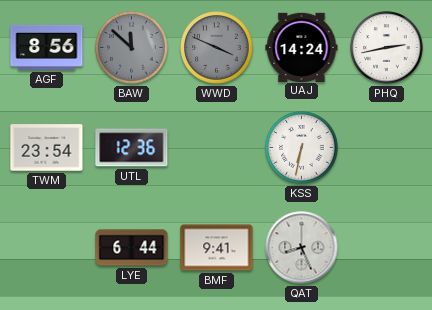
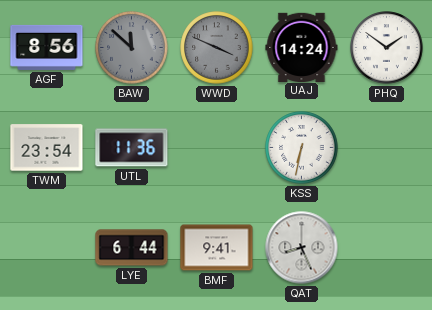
PHQ: 2:43 -> 1:51
UTL: 12:36 -> 11:36
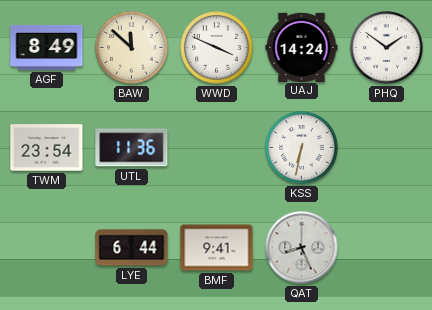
AGF: 8:56 -> 8:49
BAW dial: grey -> cream
WWD dial: grey -> white
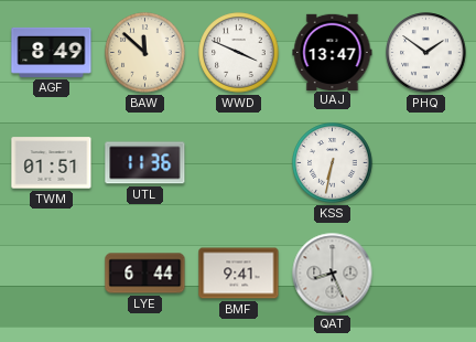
UAJ: 14:24 -> 13:47
TWM: 23:54 -> 01:51
